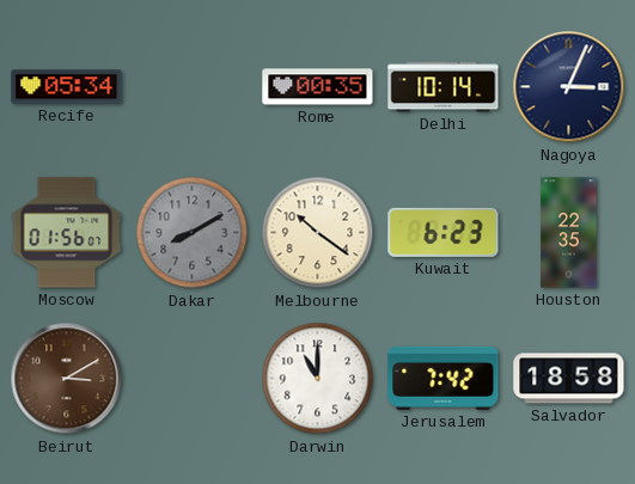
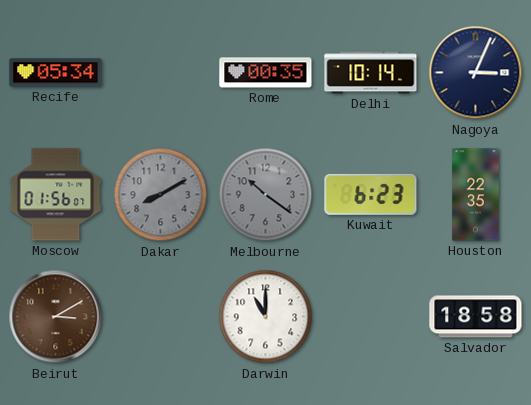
Melbourne dial: cream -> grey
Jerusalem: 7:42 -> none
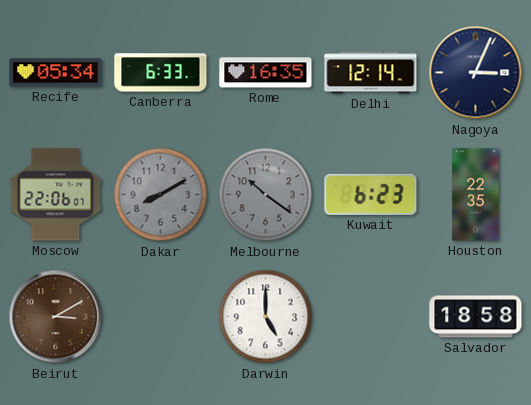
Canberra: none -> 6:33
Rome: 00:35 -> 16:35
Delhi: 10:14 -> 12:14
Moscow: 01:56 -> 22:06
Darwin: 11:00 -> 5:00
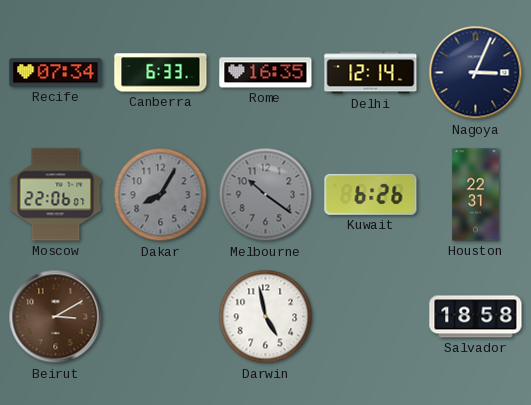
Recife: 05:34 -> 07:34
Dakar: 8:10 -> 8:05
Kuwait: 6:23 -> 6:26
Houston: 22:35 -> 22:31
Darwin: 5:00 -> 4:58
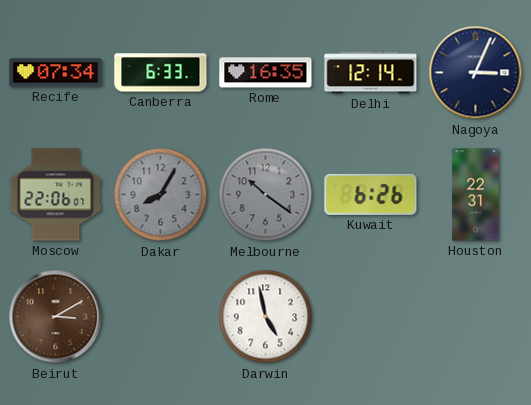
Salvador: 18:58 -> none
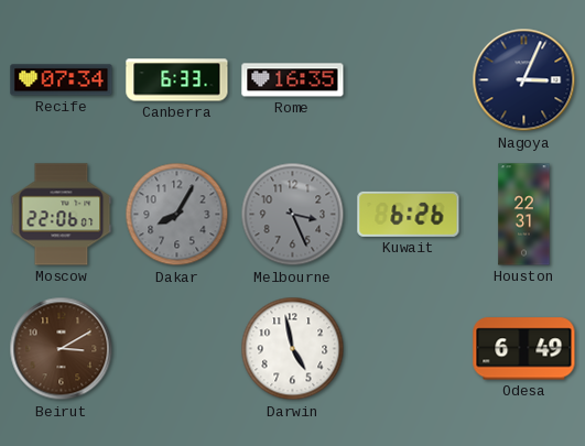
Delhi: 12:14 -> none
Melbourne: 10:21 -> 3:26
Odesa: none -> 6:49
